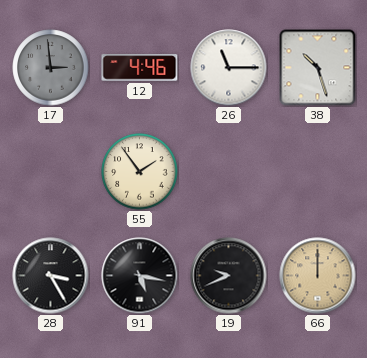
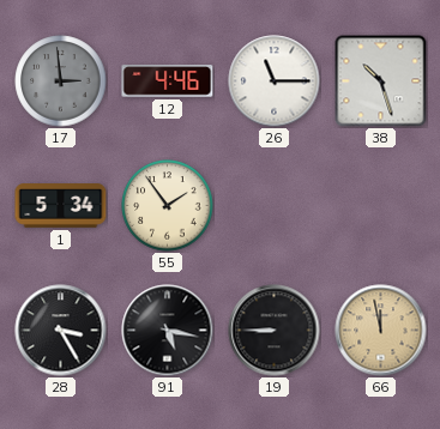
1: none -> 5:34
19: 9:41 -> 8:45
66: 12:00 -> 11:58
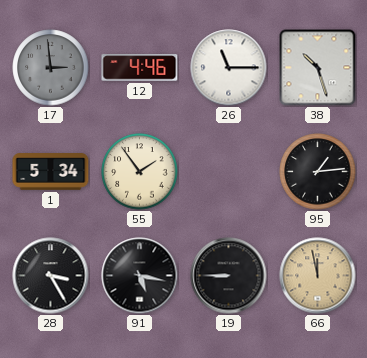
95: none -> 1:14
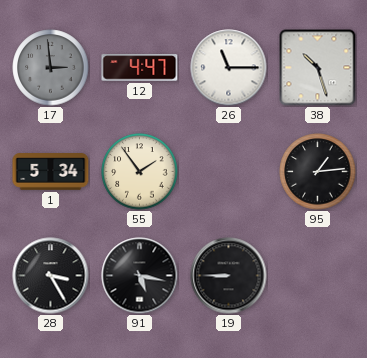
12: 4:46 -> 4:47
66: 11:58 -> none
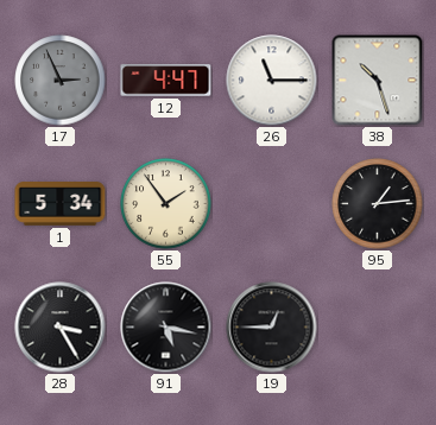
17: 2:59 -> 2:56
19: 8:45 -> 12:45
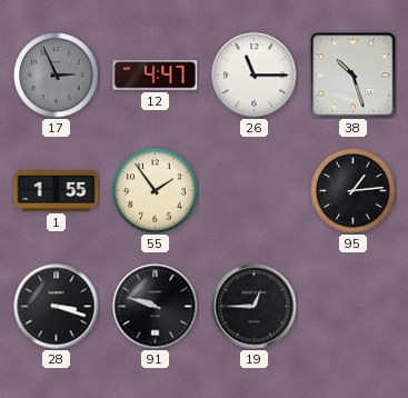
1: 5:34 -> 1:55
28: 3:25 -> 3:18
91: 5:17 -> 9:48
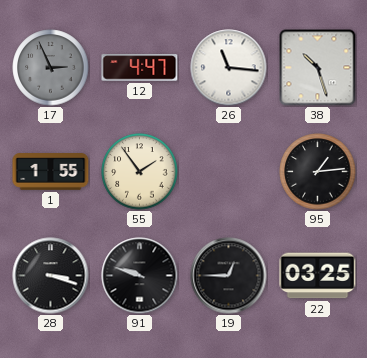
26: 11:15 -> 11:16
22: none -> 03:25
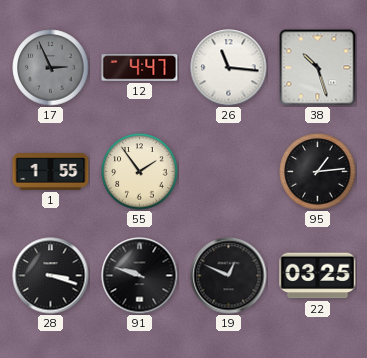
19: 12:45 -> 12:49
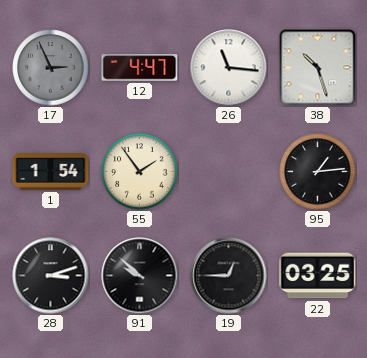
1: 1:55 -> 1:54
28: 3:18 -> 3:12
91: 9:48 -> 9:52
19: 12:49 -> 12:45
